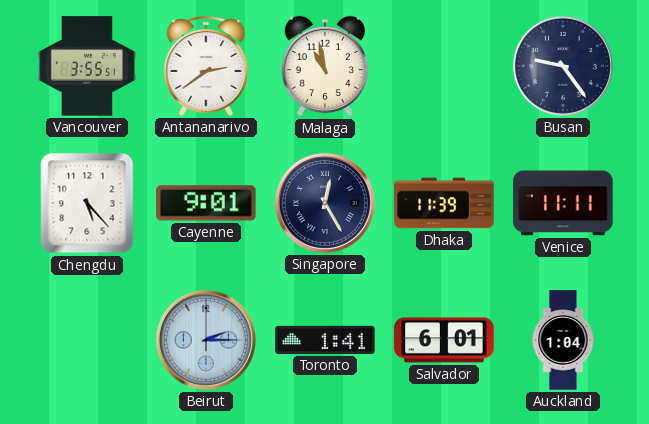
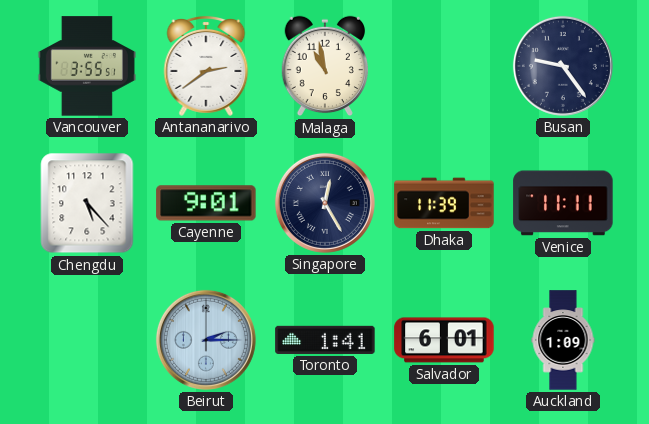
Auckland: 1:04 -> 1:09
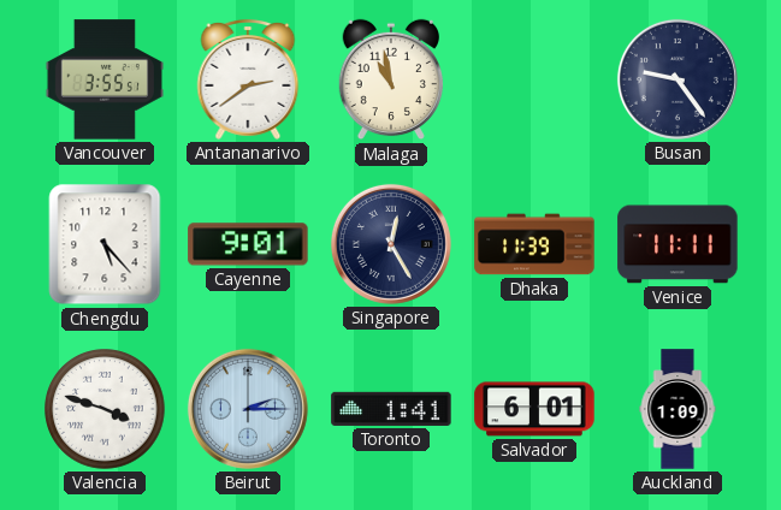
Valencia: none -> 3:48
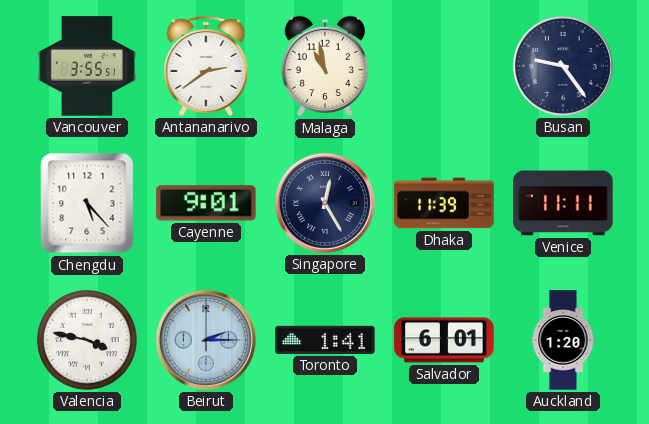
Valencia: 3:48 -> 3:47
Auckland: 1:09 -> 1:20
